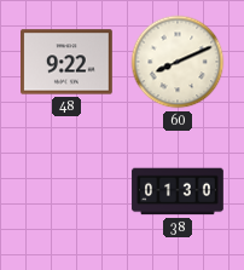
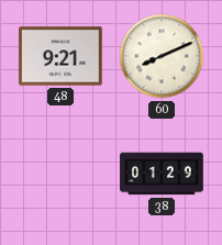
48: 9:22 -> 9:21
38: 01:30 -> 01:29
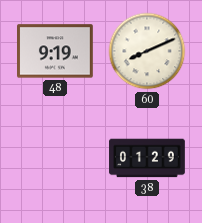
48: 9:21 -> 9:19
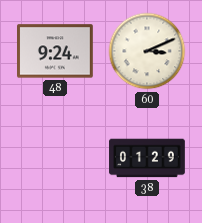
48: 9:19 -> 9:24
60: 8:11 -> 3:11
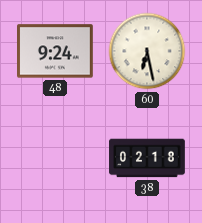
60: 3:11 -> 6:28
38: 01:29 -> 02:18
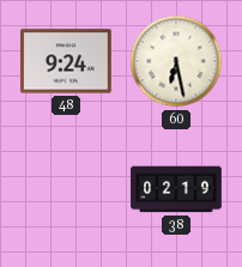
38: 02:18 -> 02:19
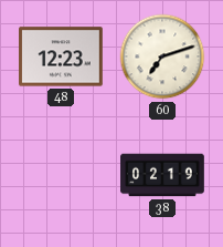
48: 9:24 -> 12:23
60: 6:28 -> 7:12
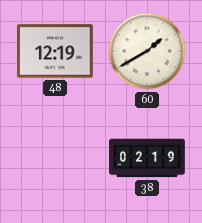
48: 12:23 -> 12:19
60: 7:12 -> 1:40
